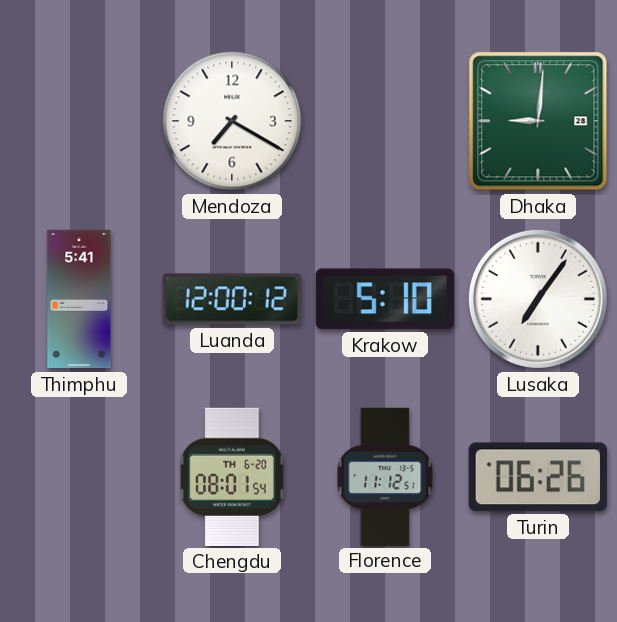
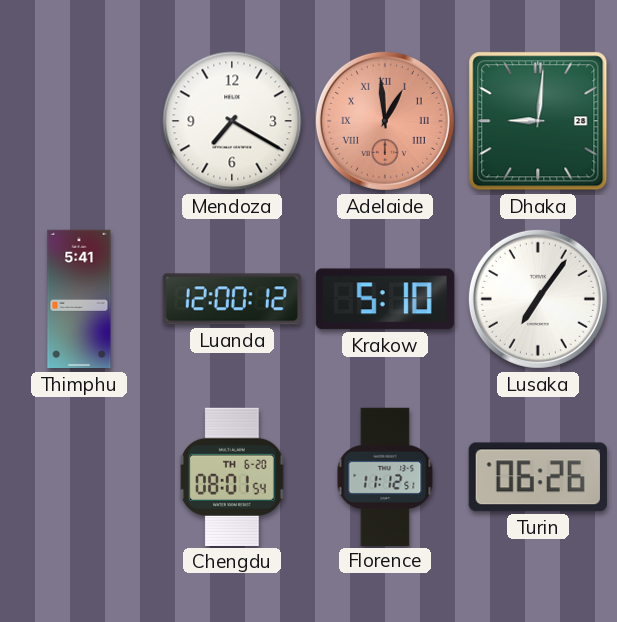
Adelaide: none -> 12:59
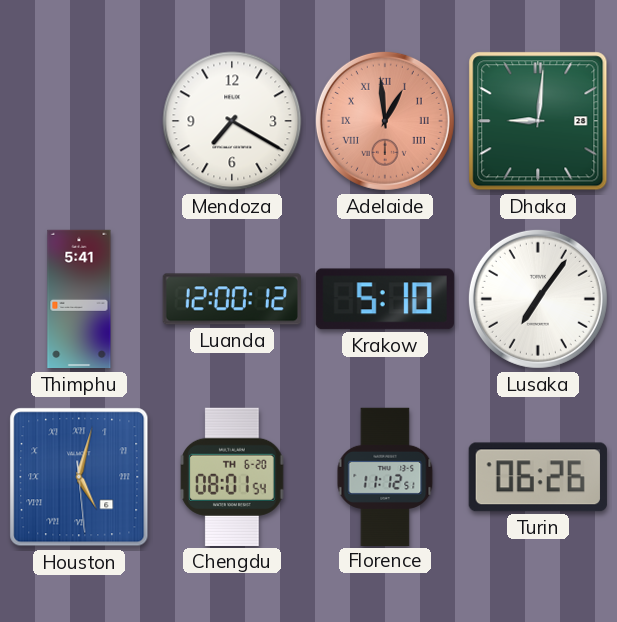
Houston: none -> 5:02
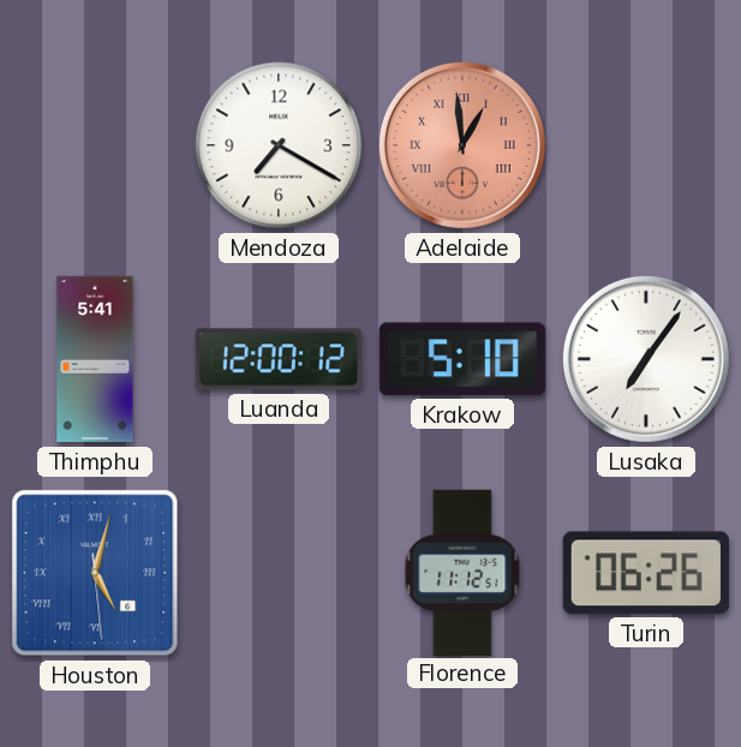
Dhaka: 9:01 -> none
Chengdu: 08:01 -> none
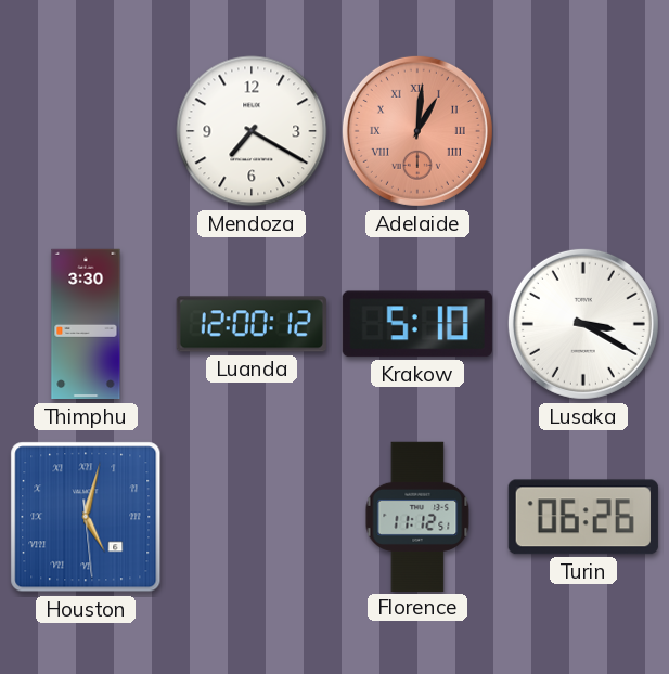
Adelaide: 12:59 -> 1:01
Thimphu: 5:41 -> 3:30
Lusaka: 7:06 -> 3:20
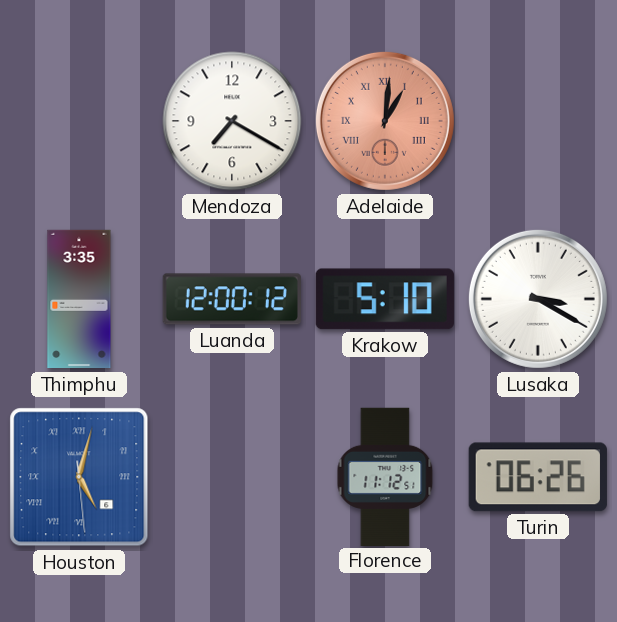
Thimphu: 3:30 -> 3:35
